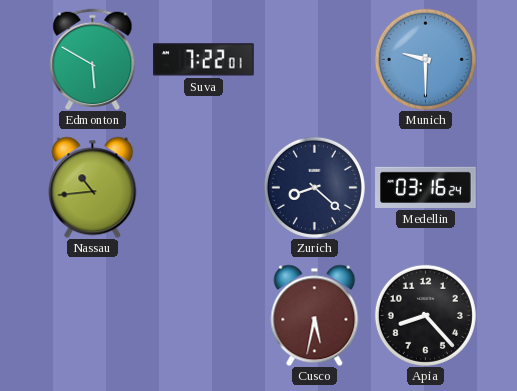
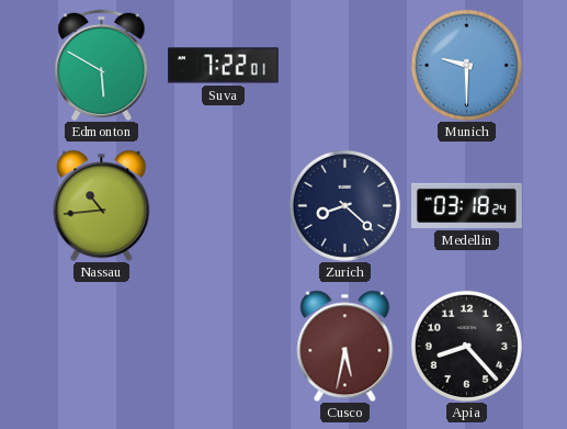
Medellin: 03:16 -> 03:18
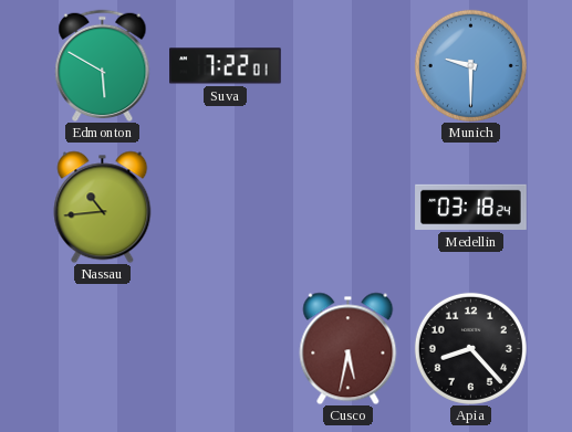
Zurich: 8:22 -> none
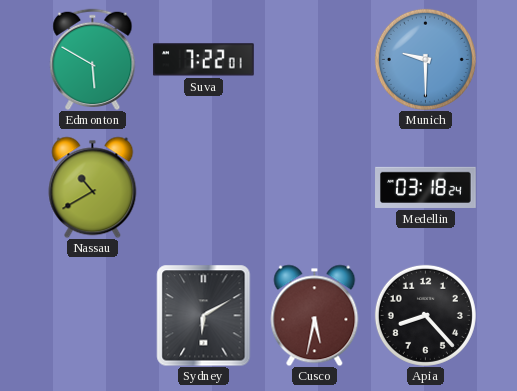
Nassau: 10:44 -> 10:40
Sydney: none -> 6:10
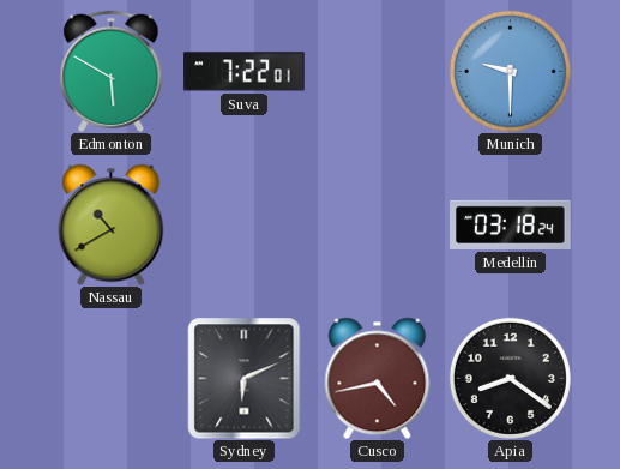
Sydney: 6:10 -> 6:11
Cusco: 5:32 -> 4:43
Apia: 8:23 -> 8:21
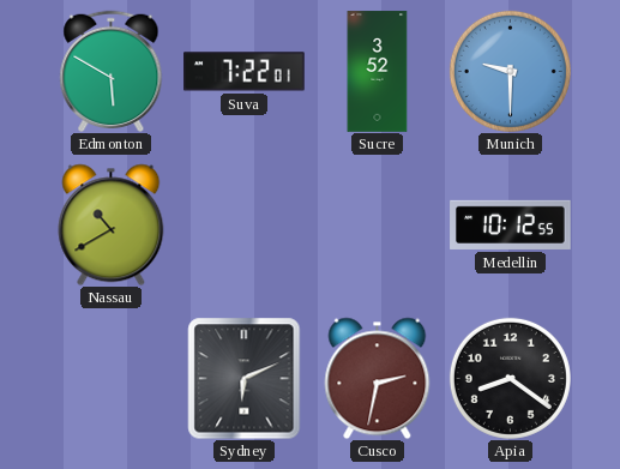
Sucre: none -> 3:52
Medellin: 03:18 -> 10:12
Cusco: 4:43 -> 2:32
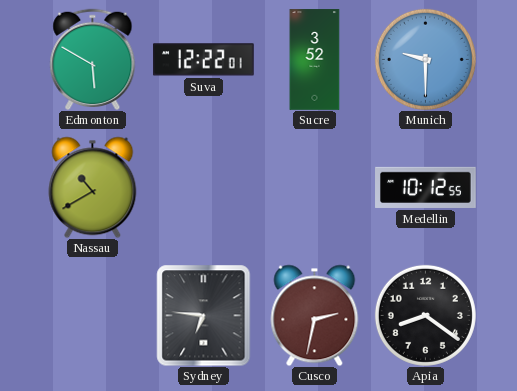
Suva: 7:22 -> 12:22
Sydney: 6:11 -> 6:46
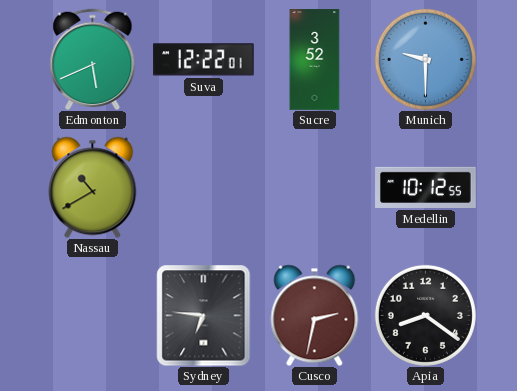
Edmonton: 5:50 -> 5:41
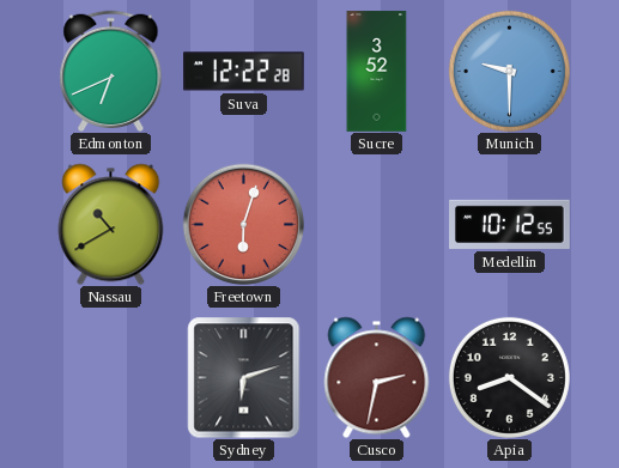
Edmonton: 5:41 -> 6:41
Suva: 12:22:01 -> 12:22:28
Freetown: none -> 6:03
Sydney: 6:46 -> 6:12
